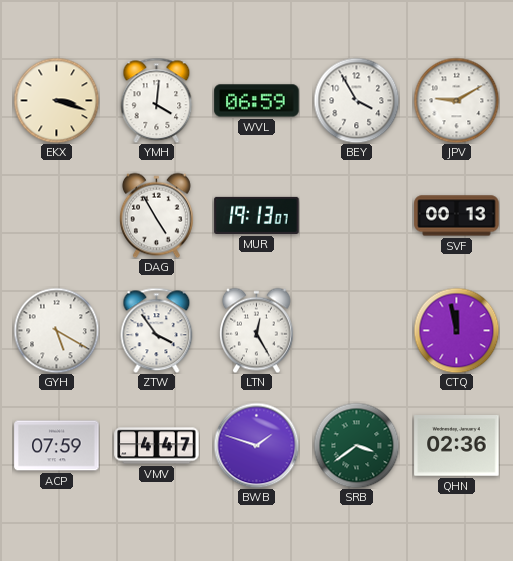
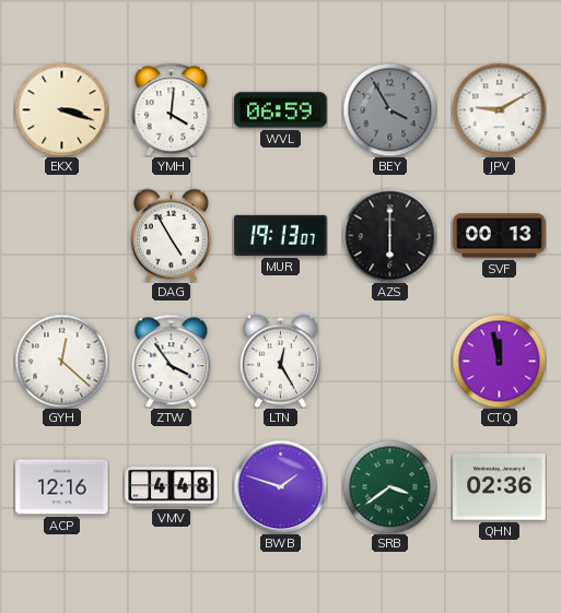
BEY dial: white -> grey
AZS: none -> 6:00
GYH: 5:20 -> 12:22
ACP: 07:59 -> 12:16
VMV: 4:47 -> 4:48
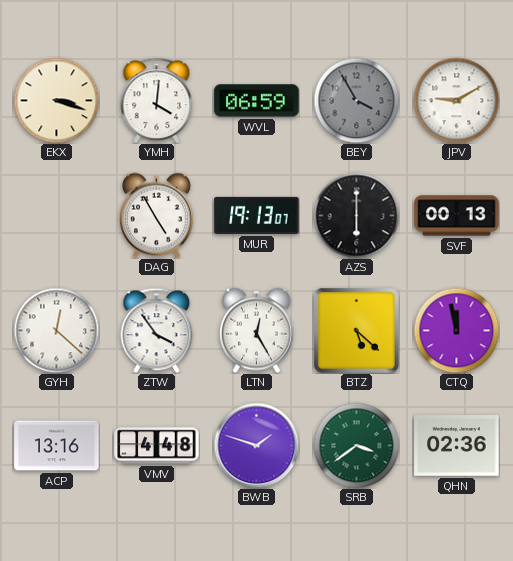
BTZ: none -> 5:22
ACP: 12:16 -> 13:16
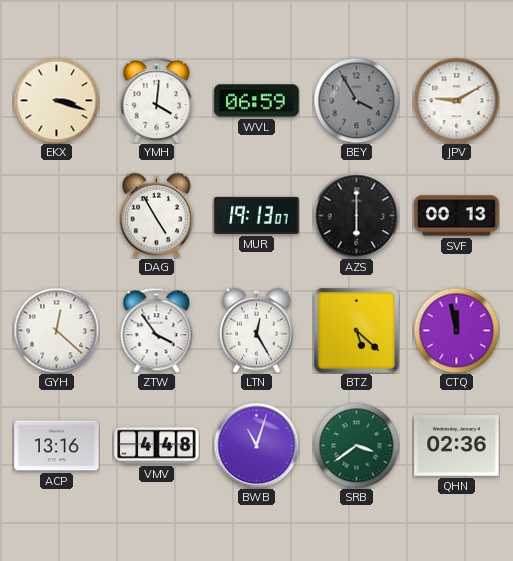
BWB: 1:48 -> 11:03
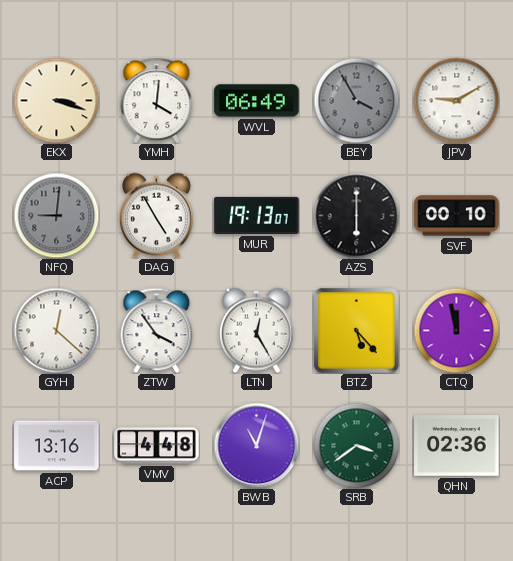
WVL: 06:59 -> 06:49
NFQ: none -> 9:01
SVF: 00:13 -> 00:10
BTZ: 5:22 -> 5:23
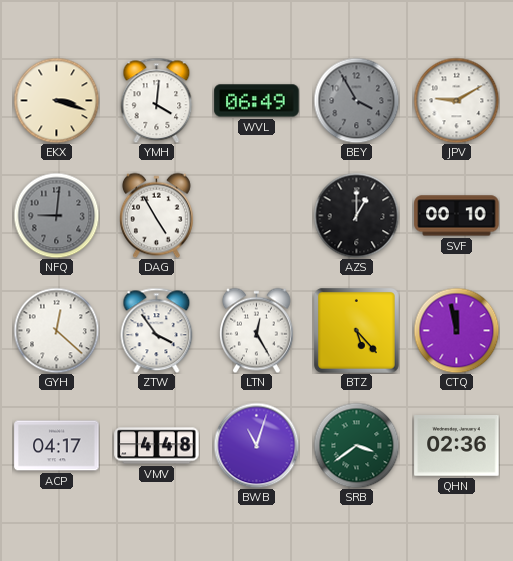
MUR: 19:13 -> none
AZS: 6:00 -> 1:00
ACP: 13:16 -> 04:17
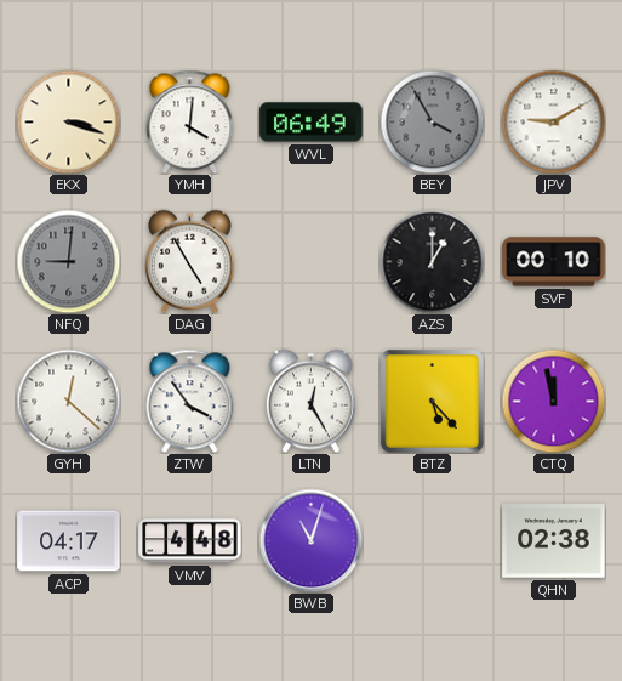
SRB: 3:39 -> none
QHN: 02:36 -> 02:38
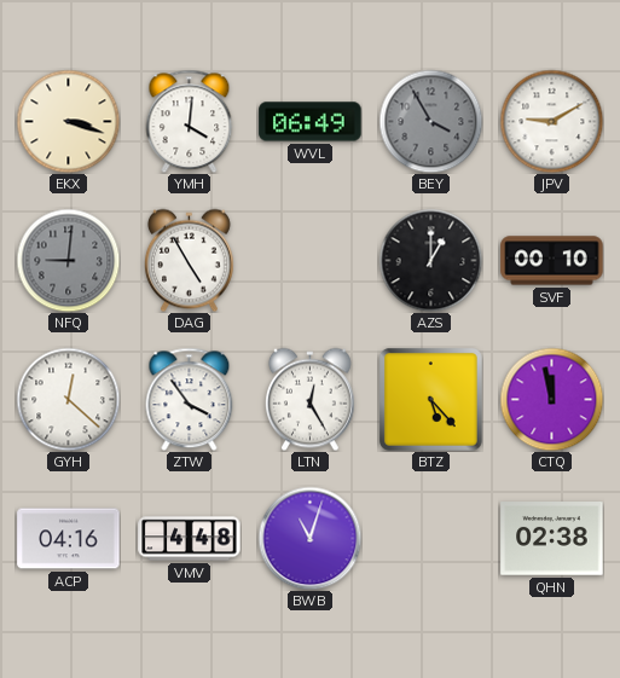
ACP: 04:17 -> 04:16
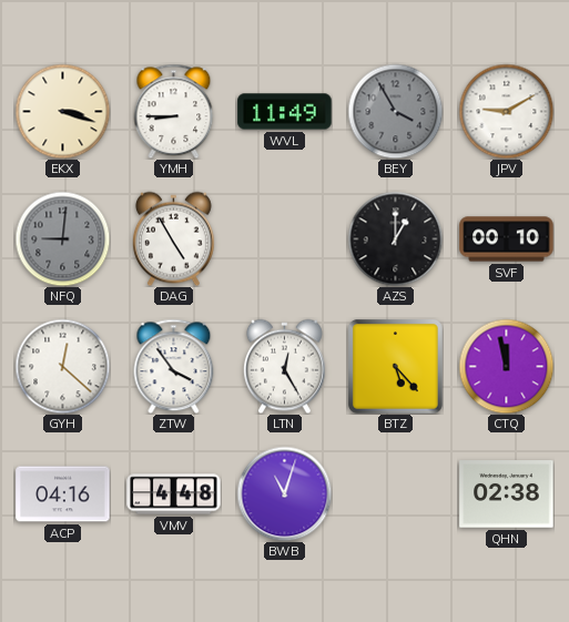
YMH: 4:01 -> 8:45
WVL: 06:49 -> 11:49
